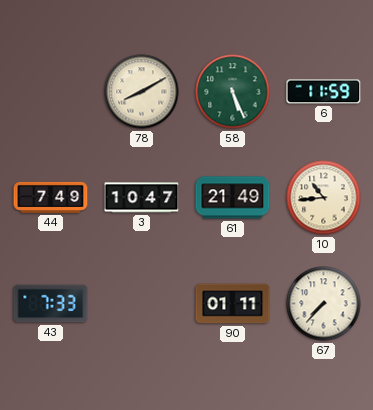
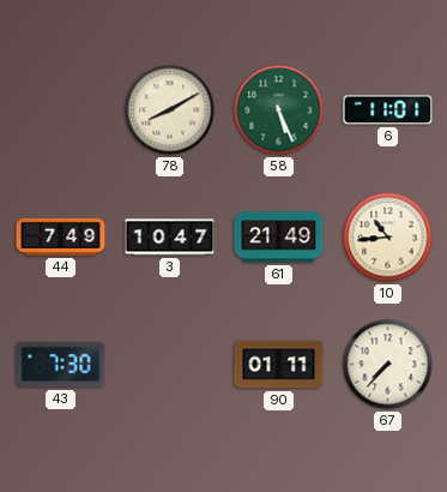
6: 11:59 -> 11:01
43: 7:33 -> 7:30
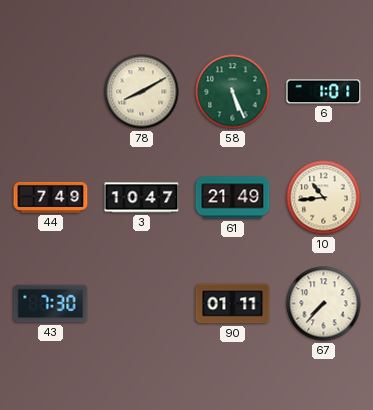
6: 11:01 -> 1:01
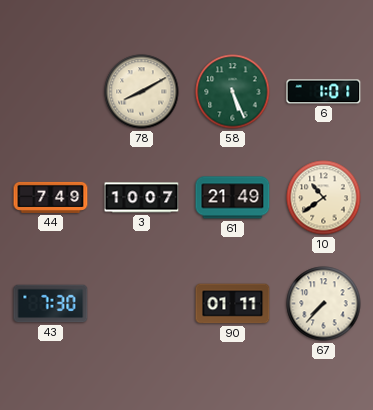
3: 10:47 -> 10:07
10: 10:44 -> 10:39
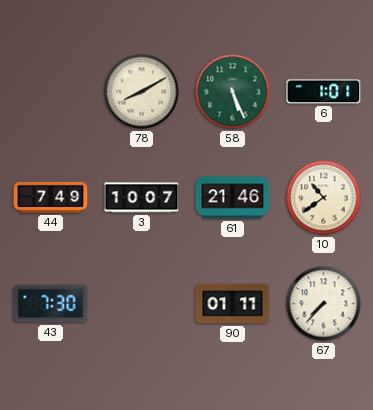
61: 21:49 -> 21:46
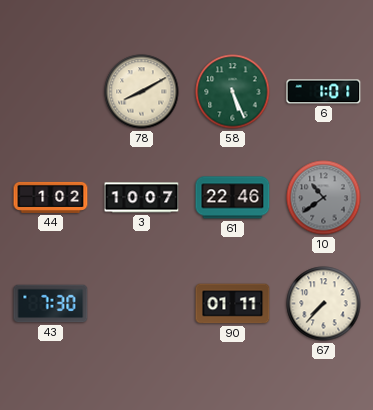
44: 7:49 -> 1:02
61: 21:46 -> 22:46
10 dial: cream -> grey
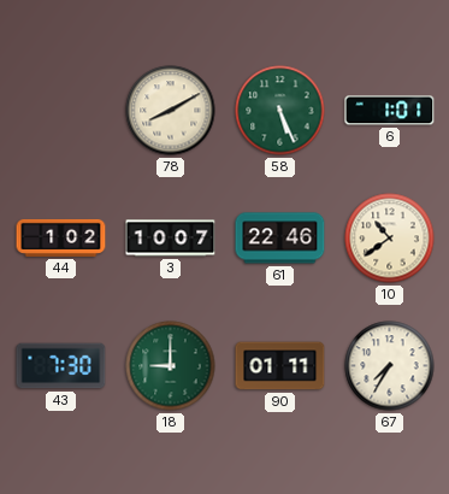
10 dial: grey -> cream
18: none -> 9:00
67: 7:37 -> 7:35
